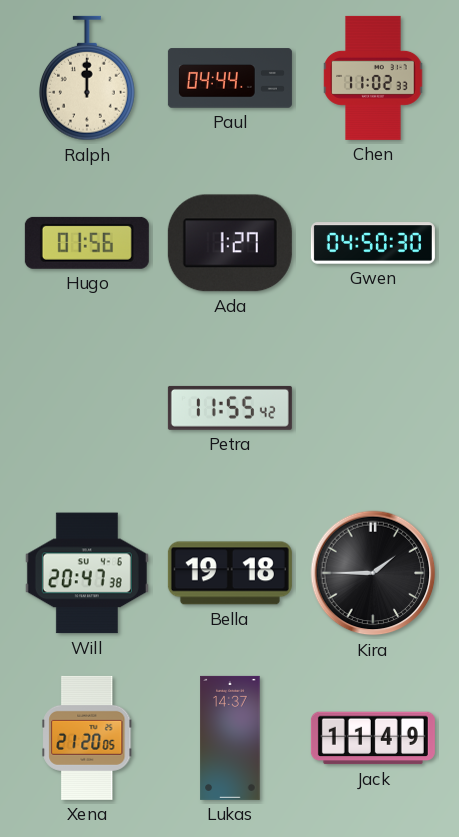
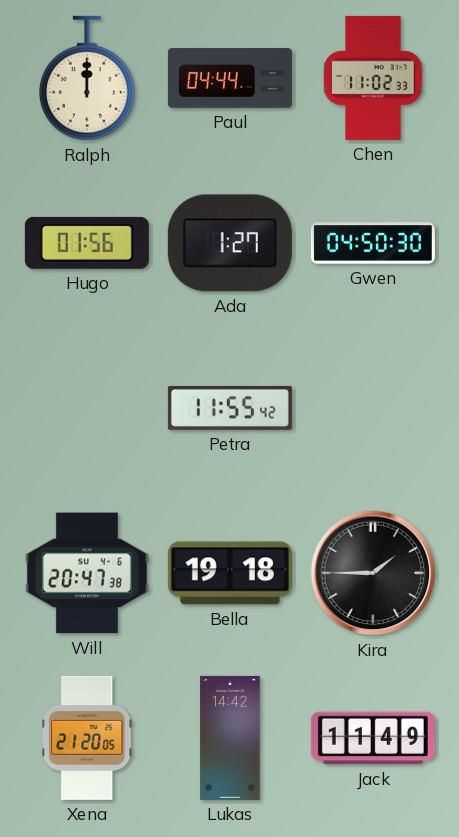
Lukas: 14:37 -> 14:42
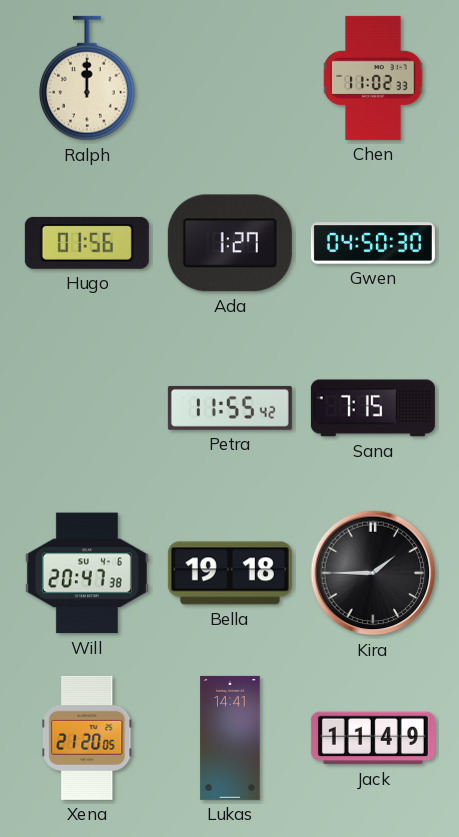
Paul: 04:44 -> none
Sana: none -> 7:15
Lukas: 14:42 -> 14:41
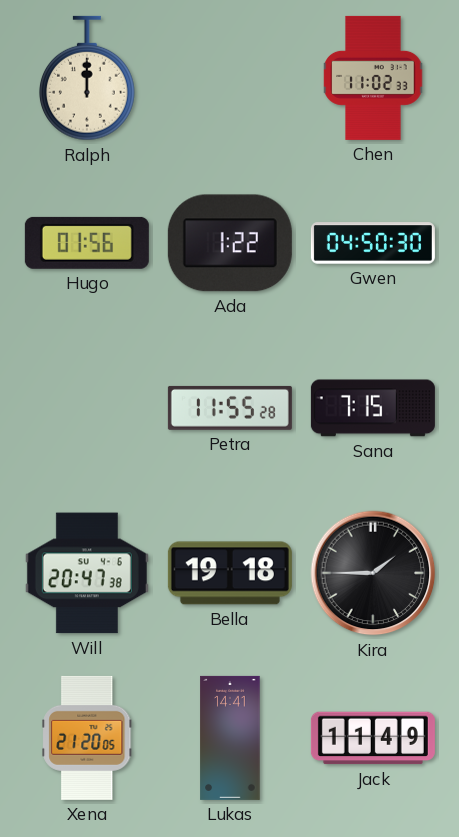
Ada: 1:27 -> 1:22
Petra: 11:55:42 -> 11:55:28
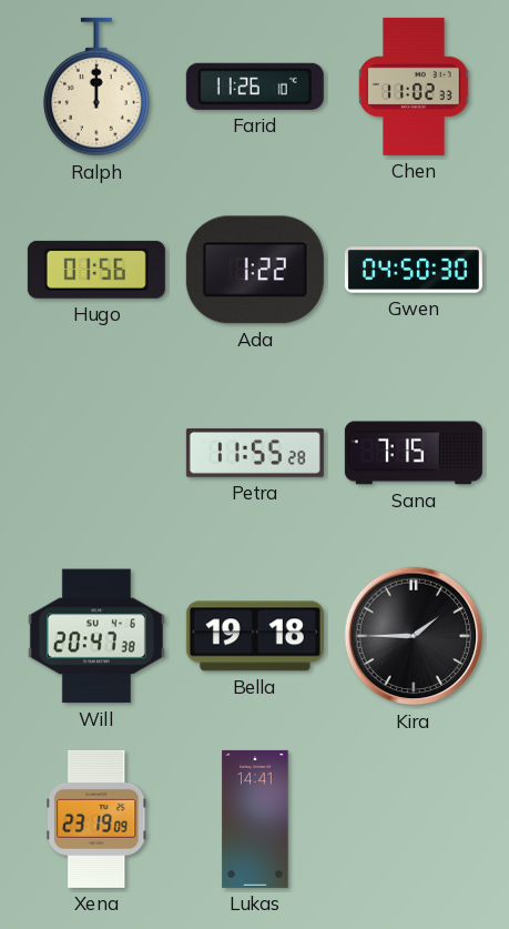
Farid: none -> 11:26
Xena: 21:20 -> 23:19
Jack: 11:49 -> none
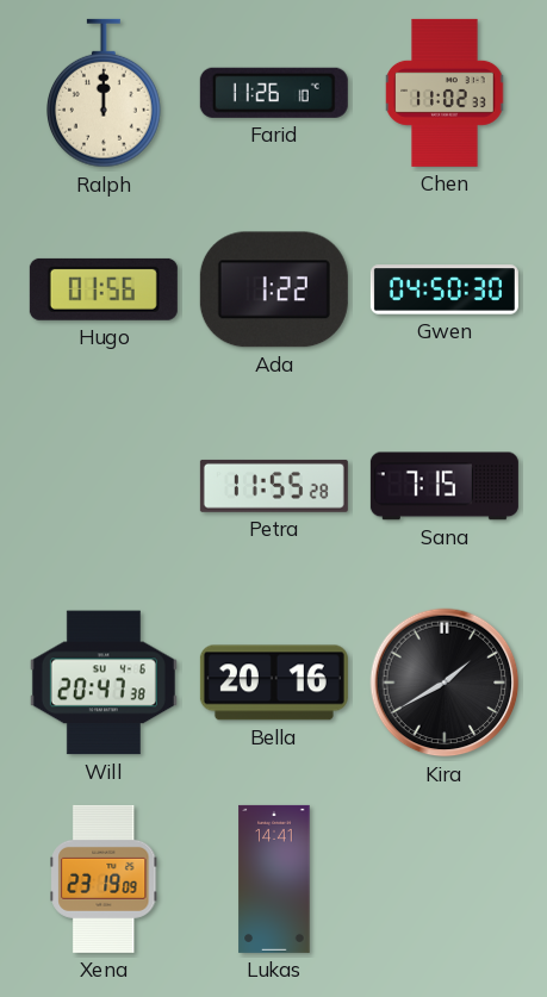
Bella: 19:18 -> 20:16
Kira: 1:45 -> 1:40
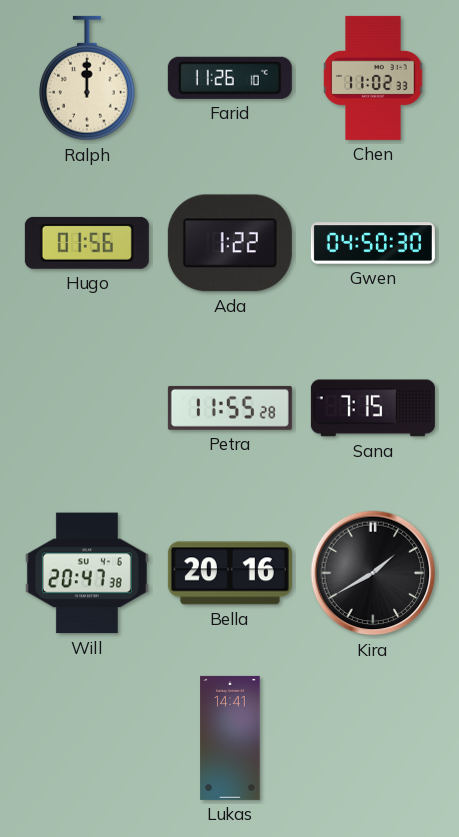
Xena: 23:19 -> none
